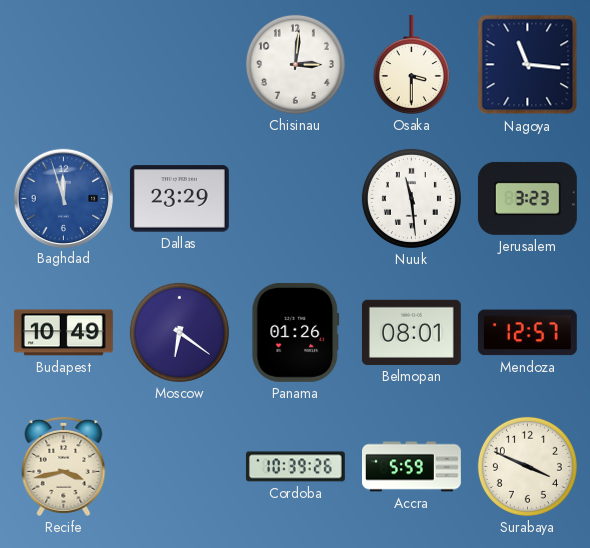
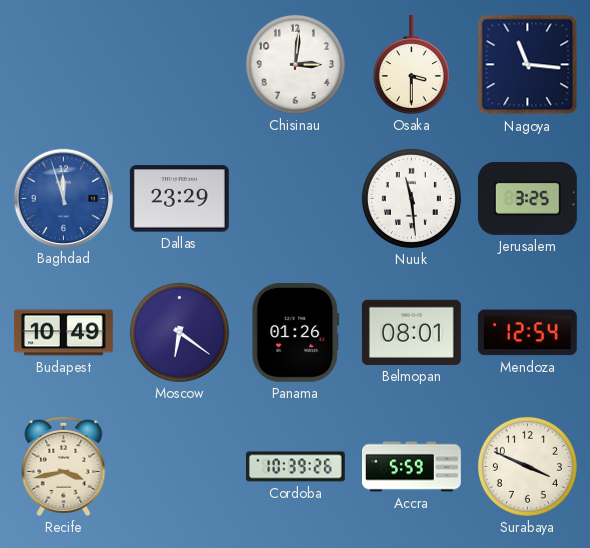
Jerusalem: 3:23 -> 3:25
Mendoza: 12:57 -> 12:54
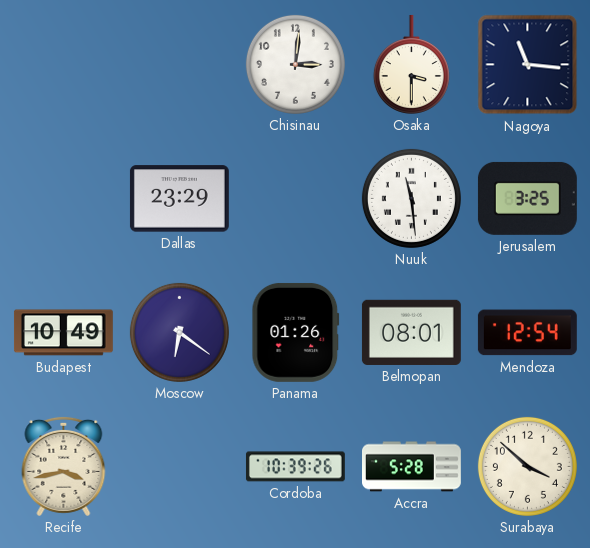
Baghdad: 11:57 -> none
Accra: 5:59 -> 5:28
Surabaya: 3:49 -> 3:52
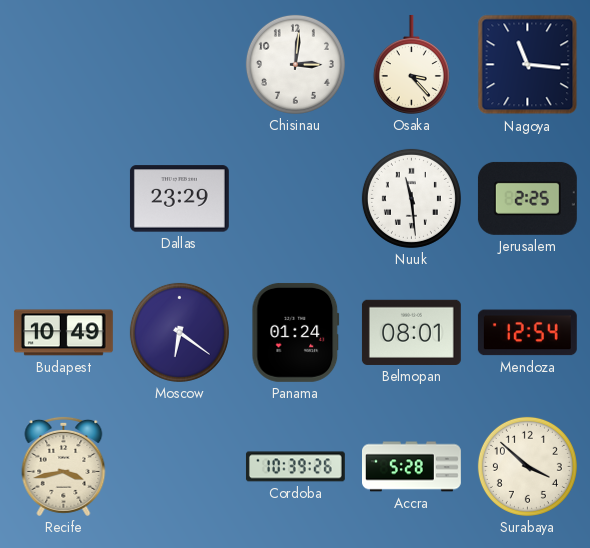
Osaka: 3:30 -> 3:23
Jerusalem: 3:25 -> 2:25
Panama: 01:26 -> 01:24
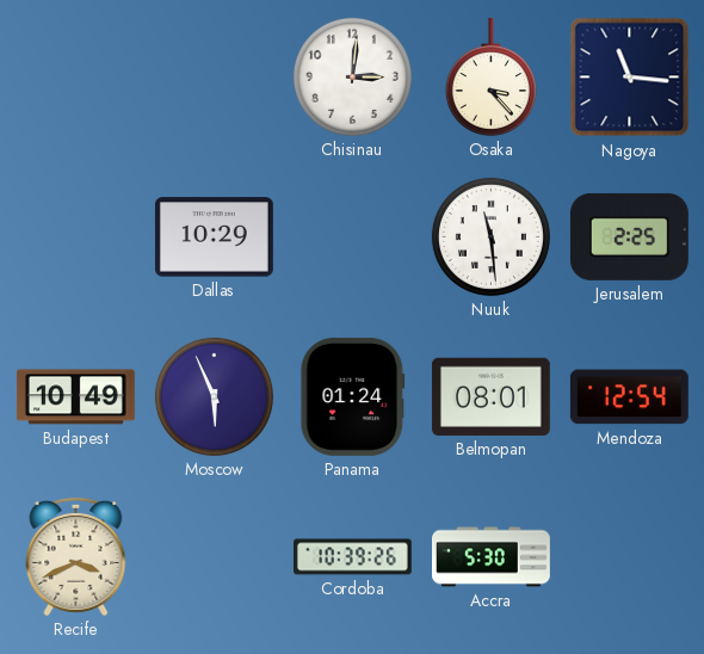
Dallas: 23:29 -> 10:29
Moscow: 6:21 -> 5:56
Recife: 3:43 -> 3:41
Accra: 5:28 -> 5:30
Surabaya: 3:52 -> none
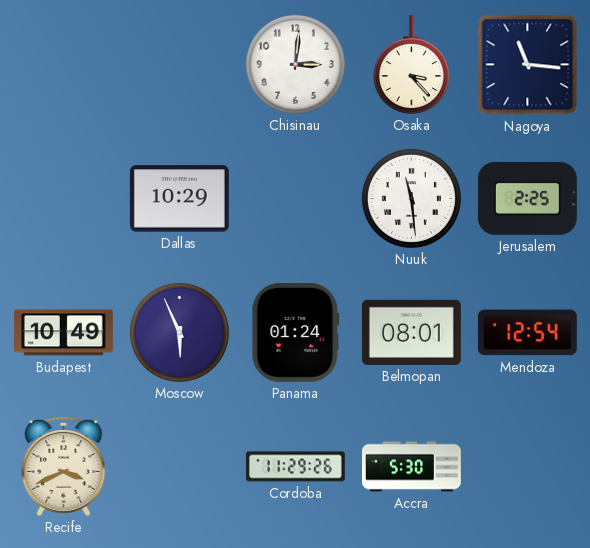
Cordoba: 10:39 -> 11:29
